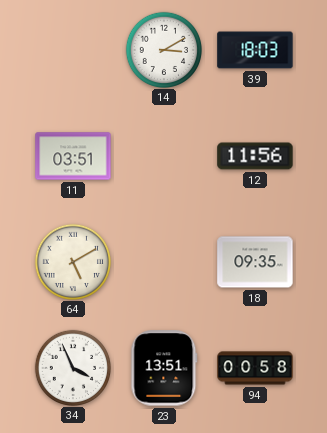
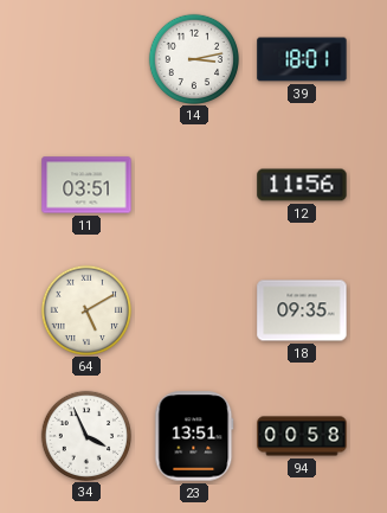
14: 3:10 -> 3:13
39: 18:03 -> 18:01
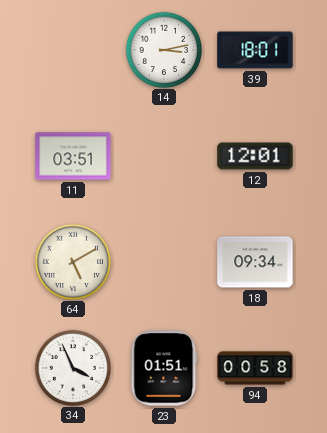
12: 11:56 -> 12:01
18: 09:35 -> 09:34
23: 13:51 -> 01:51
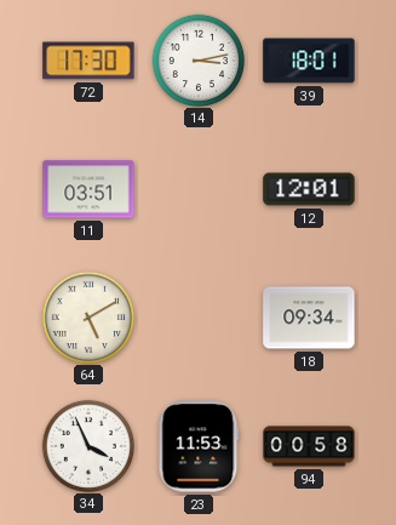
72: none -> 17:30
23: 01:51 -> 11:53
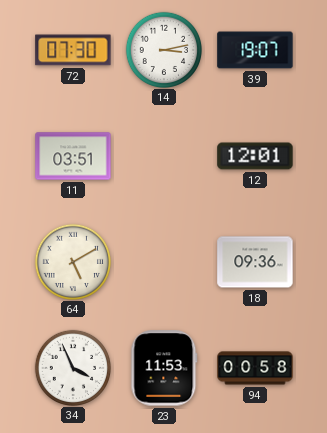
72: 17:30 -> 07:30
39: 18:01 -> 19:07
18: 09:34 -> 09:36
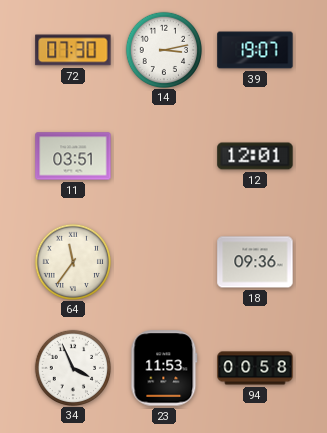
64: 5:10 -> 11:36
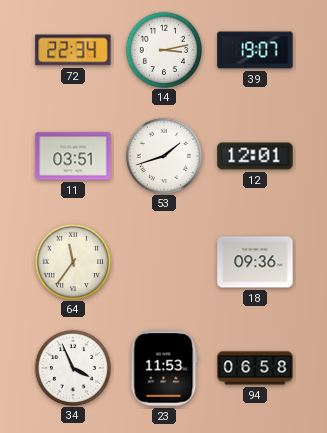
72: 07:30 -> 22:34
53: none -> 1:42
94: 00:58 -> 06:58
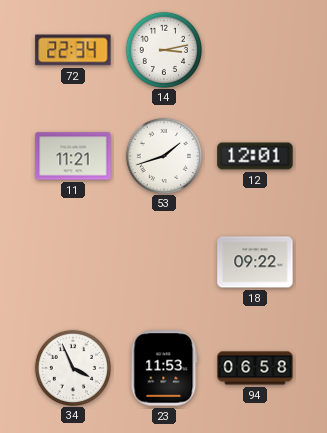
39: 19:07 -> none
11: 03:51 -> 11:21
64: 11:36 -> none
18: 09:36 -> 09:22
